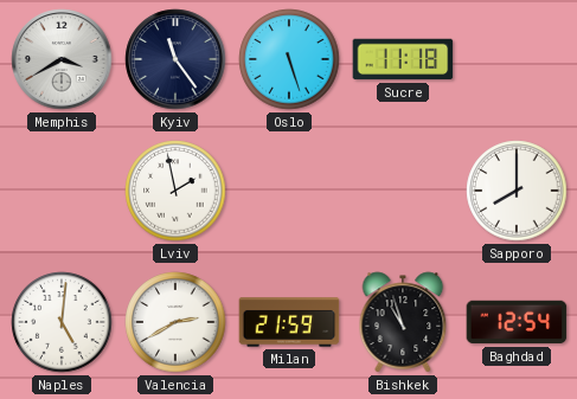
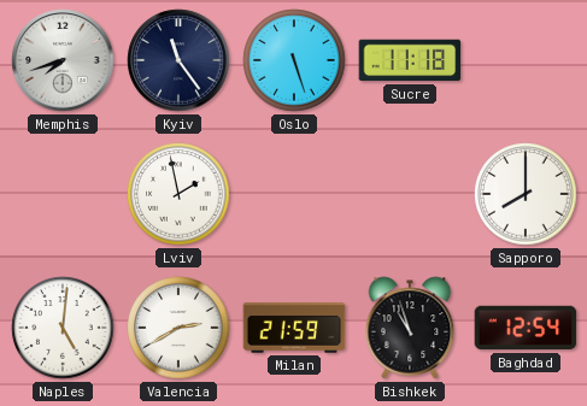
Memphis: 3:40 -> 7:42
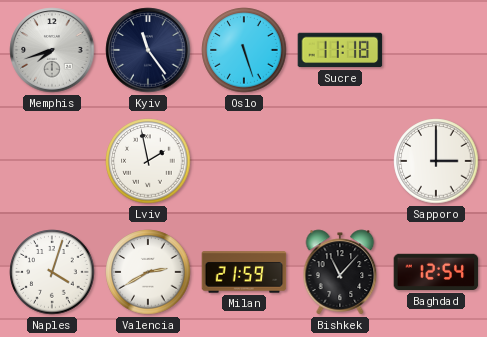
Sapporo: 8:00 -> 3:00
Naples: 5:01 -> 4:03
Bishkek: 10:57 -> 11:07
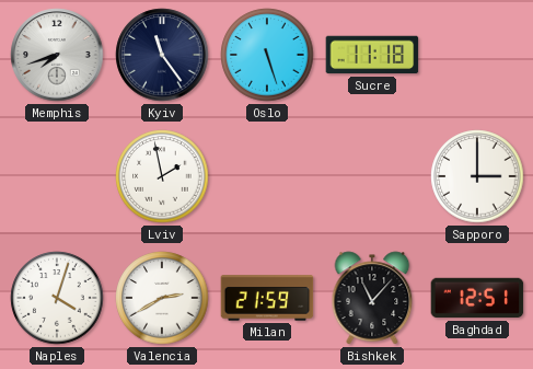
Baghdad: 12:54 -> 12:51
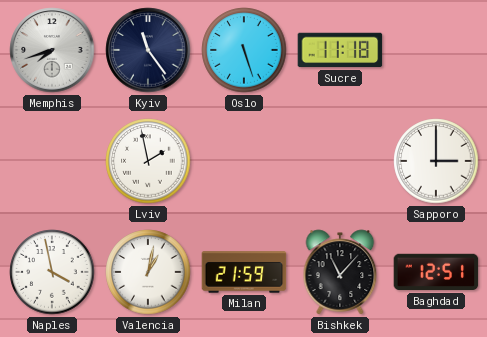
Naples: 4:03 -> 3:58
Valencia: 2:40 -> 1:02
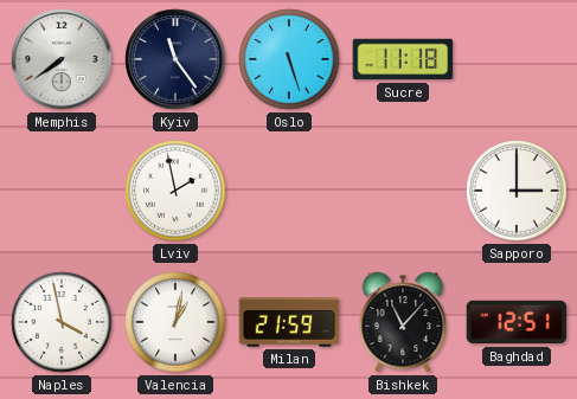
Memphis: 7:42 -> 7:39
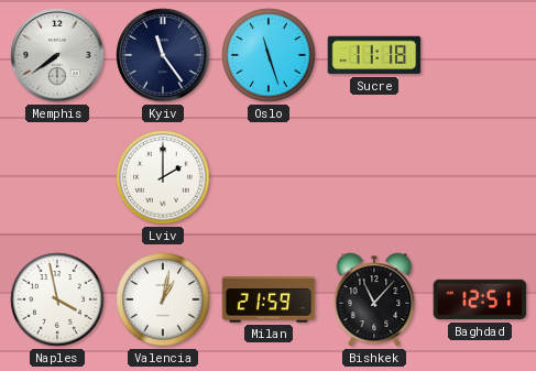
Oslo: 5:27 -> 11:27
Lviv: 1:58 -> 2:00
Sapporo: 3:00 -> none
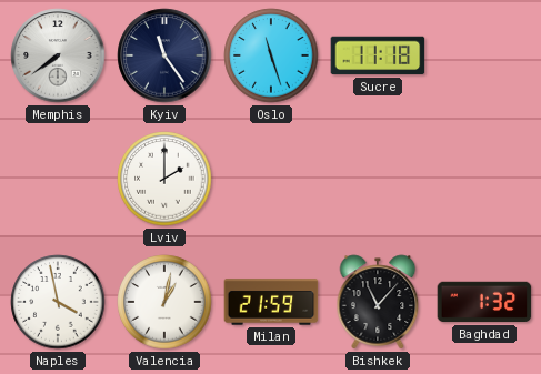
Baghdad: 12:51 -> 1:32
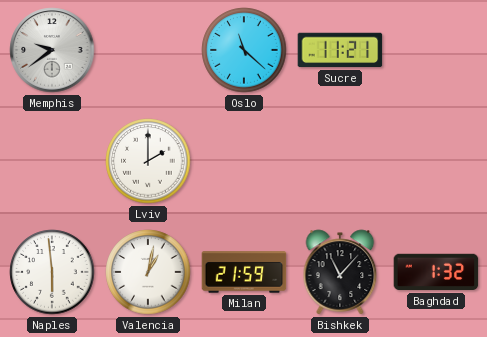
Memphis: 7:39 -> 9:39
Kyiv: 11:24 -> none
Oslo: 11:27 -> 11:22
Sucre: 11:18 -> 11:21
Naples: 3:58 -> 5:59
